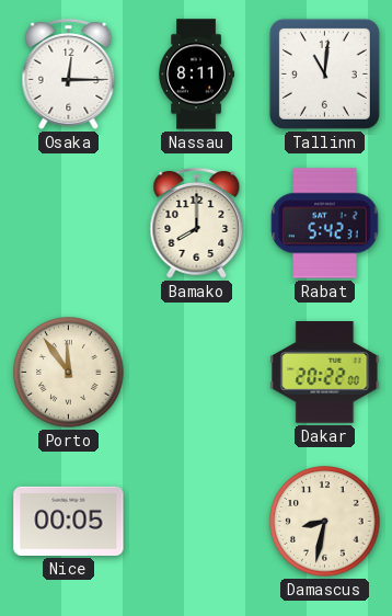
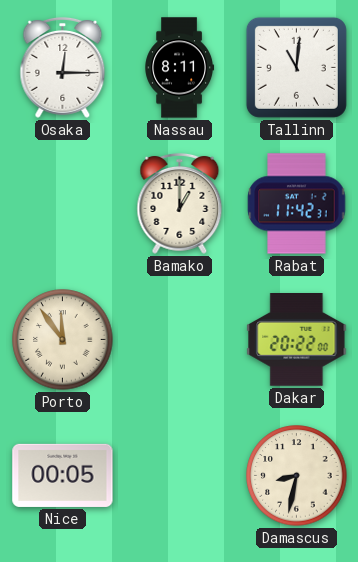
Bamako: 8:00 -> 1:00
Rabat: 5:42 -> 11:42
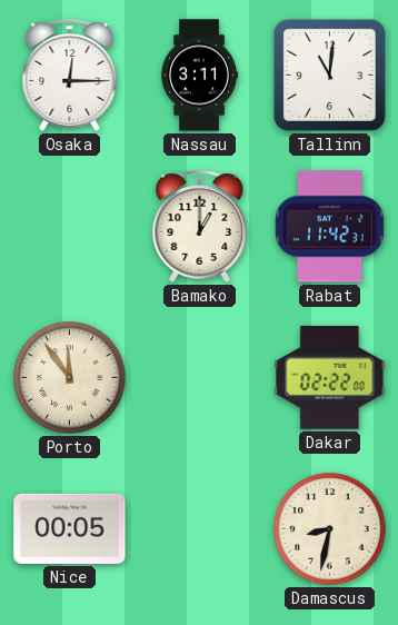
Nassau: 8:11 -> 3:11
Dakar: 20:22 -> 02:22
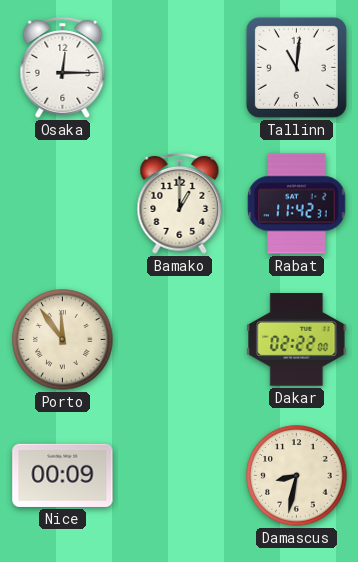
Nassau: 3:11 -> none
Nice: 00:05 -> 00:09
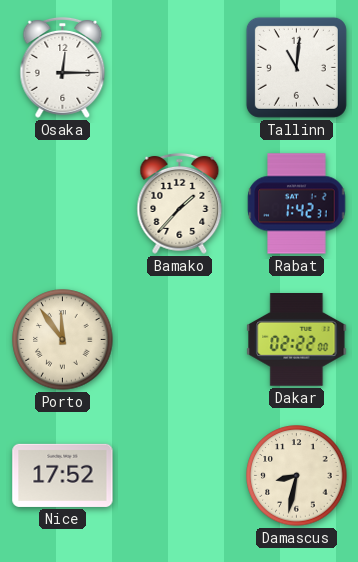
Bamako: 1:00 -> 1:37
Rabat: 11:42 -> 1:42
Nice: 00:09 -> 17:52
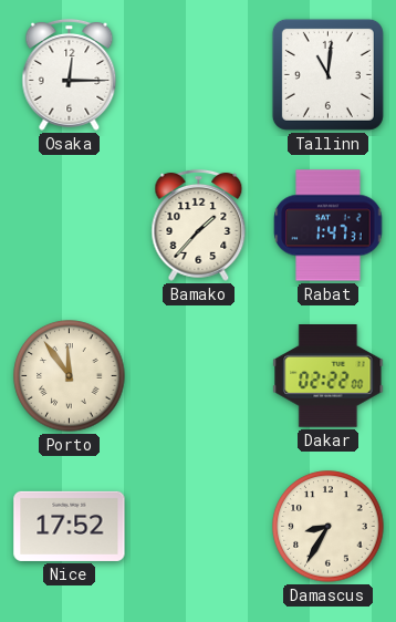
Rabat: 1:42 -> 1:47
Damascus: 8:32 -> 8:35
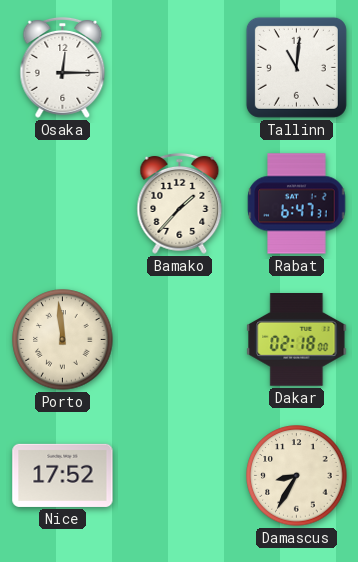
Rabat: 1:47 -> 6:47
Porto: 11:54 -> 11:59
Dakar: 02:22 -> 02:18
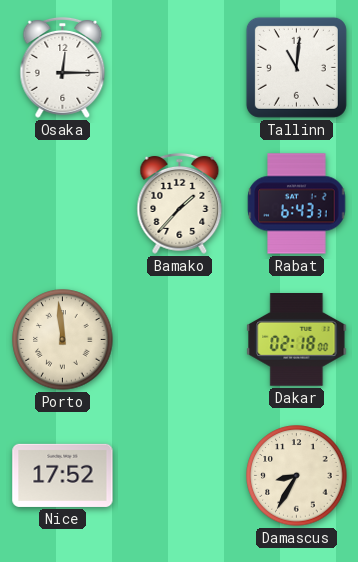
Rabat: 6:47 -> 6:43
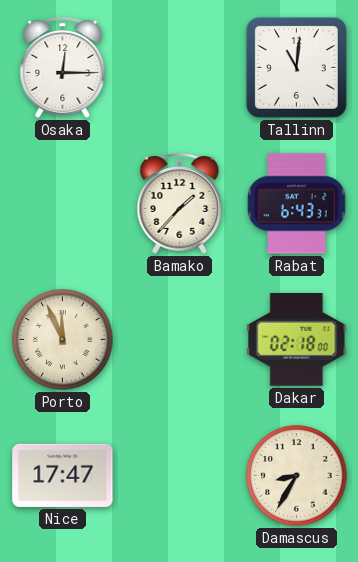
Porto: 11:59 -> 11:56
Nice: 17:52 -> 17:47
